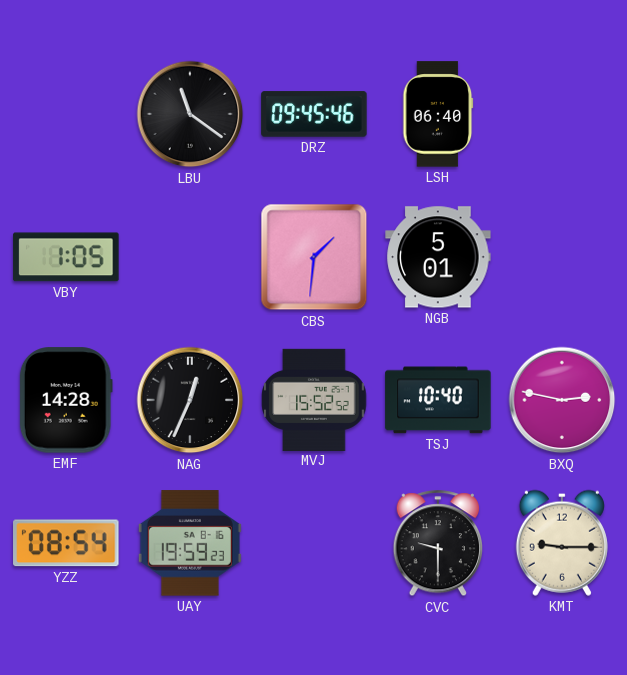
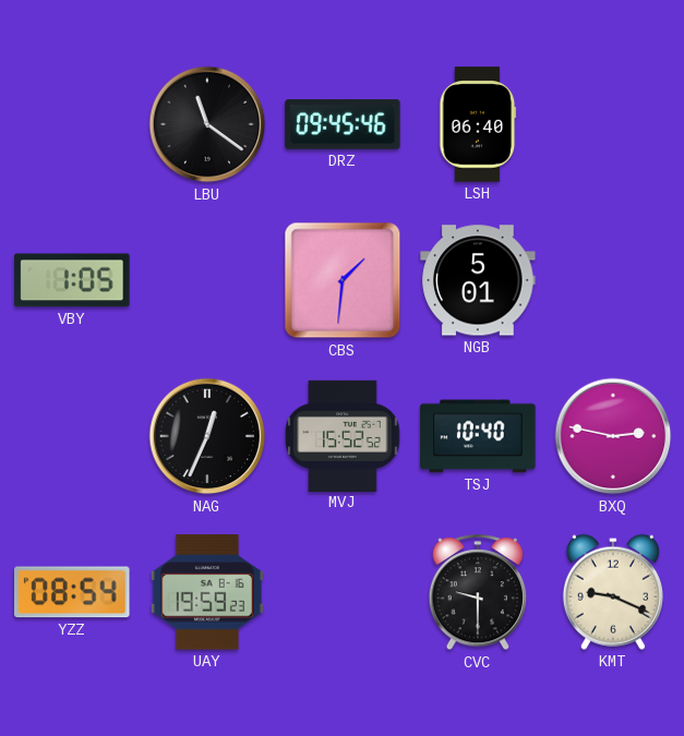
EMF: 14:28 -> none
KMT: 9:15 -> 9:19
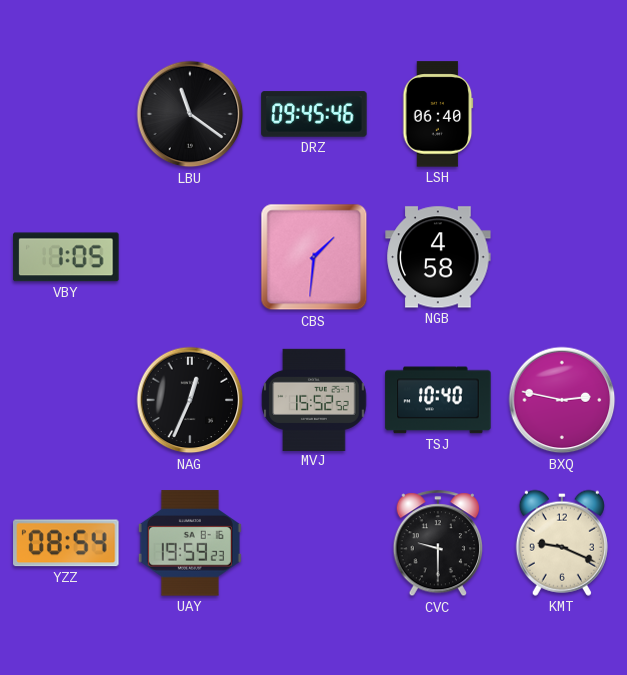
NGB: 5:01 -> 4:58
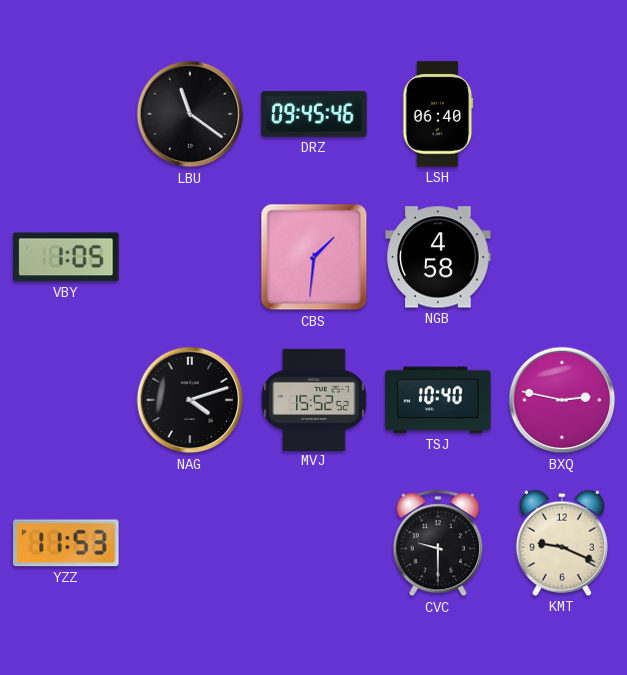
NAG: 12:34 -> 4:12
YZZ: 08:54 -> 11:53
UAY: 19:59 -> none
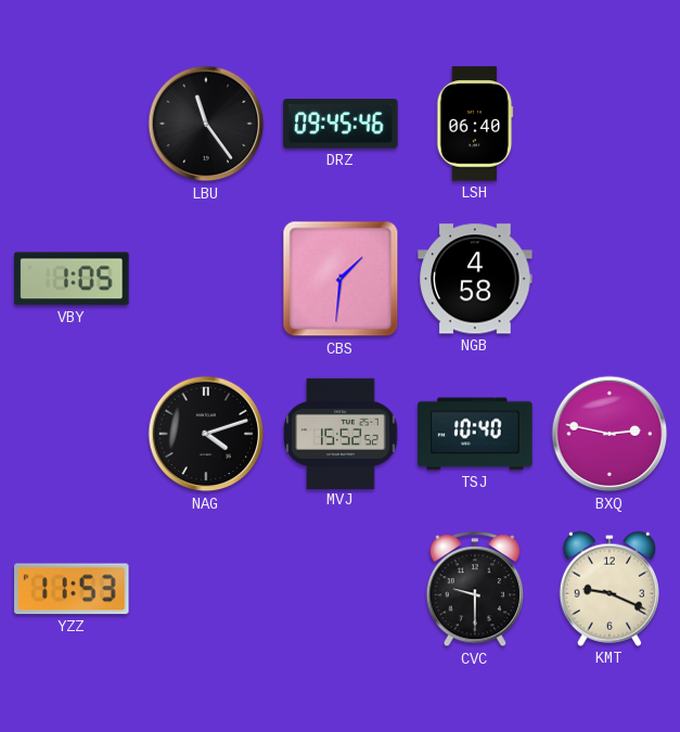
LBU: 11:21 -> 11:24
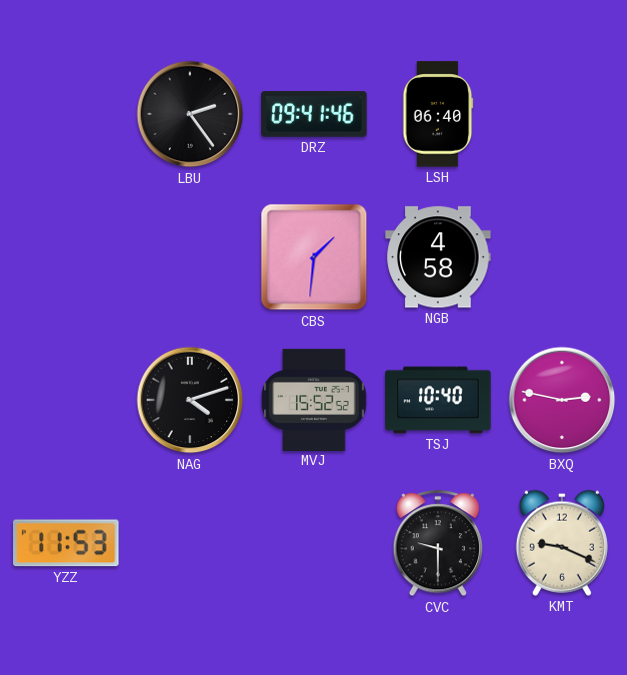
LBU: 11:24 -> 2:24
DRZ: 09:45 -> 09:41
VBY: 1:05 -> none
